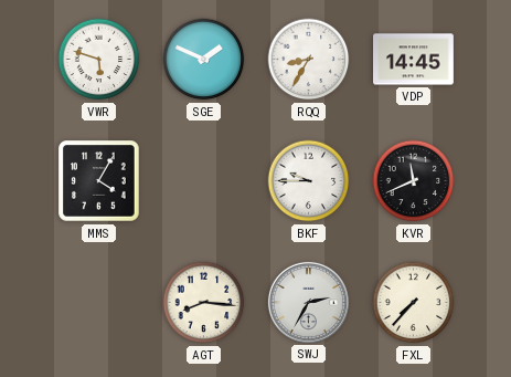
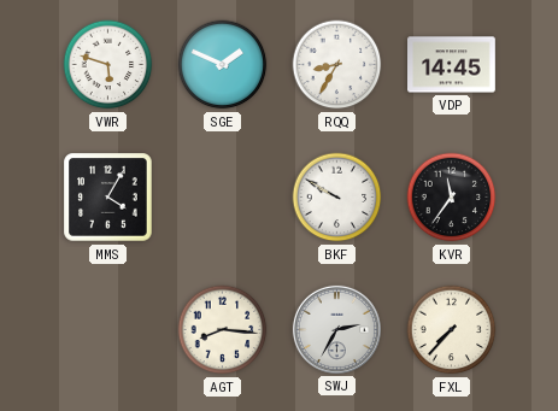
BKF: 9:45 -> 9:50
KVR: 11:41 -> 11:36
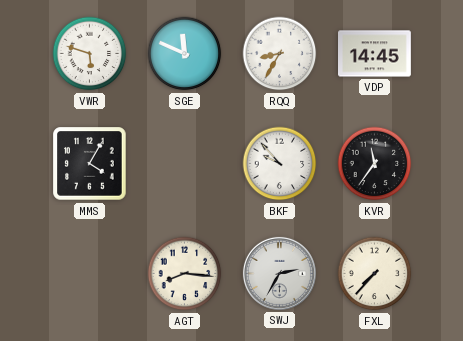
SGE: 1:49 -> 11:49
BKF: 9:50 -> 9:53
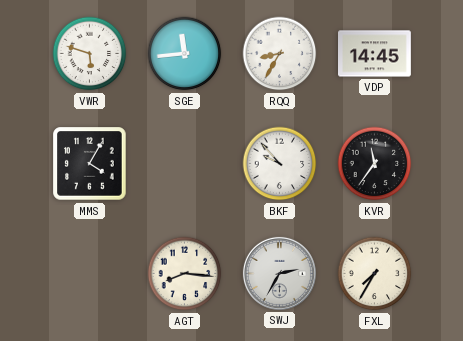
SGE: 11:49 -> 11:44
FXL: 7:37 -> 7:35
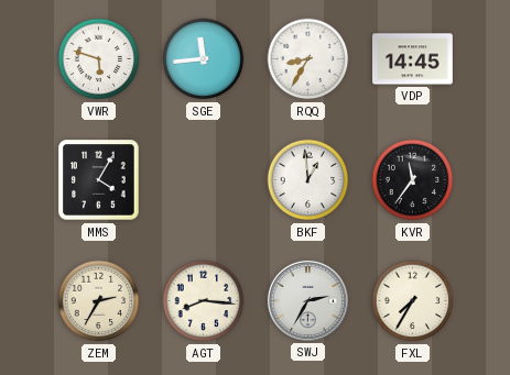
BKF: 9:53 -> 12:59
ZEM: none -> 2:35
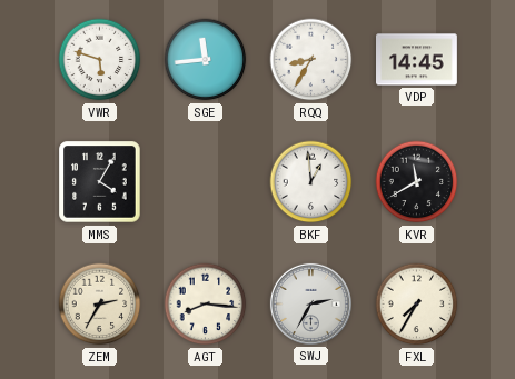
KVR: 11:36 -> 11:40
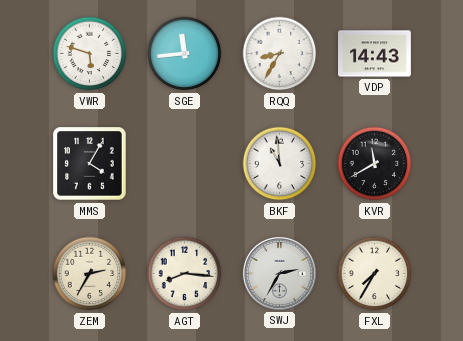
VDP: 14:45 -> 14:43
BKF: 12:59 -> 10:59
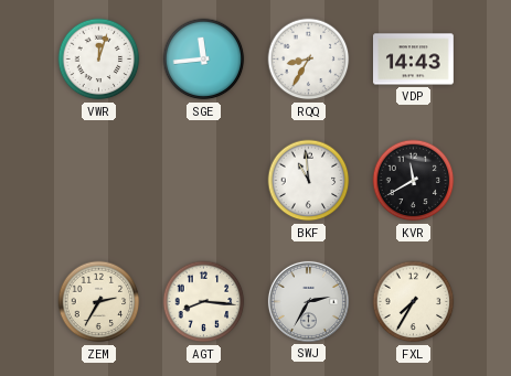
VWR: 5:48 -> 12:03
MMS: 4:05 -> none
